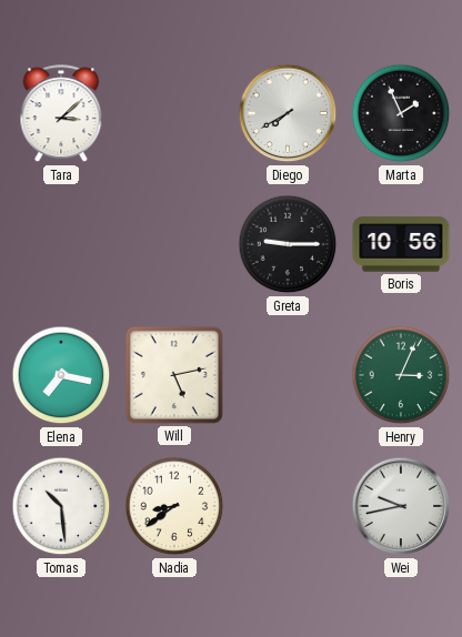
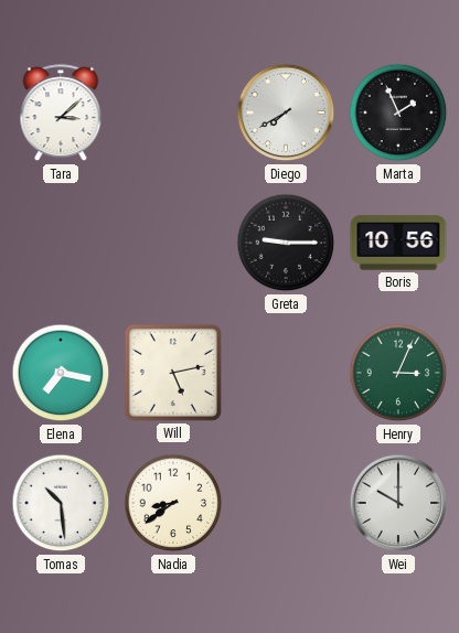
Wei: 9:43 -> 10:00
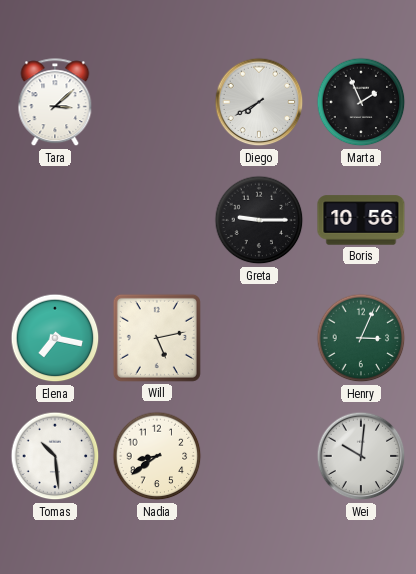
Wei: 10:00 -> 10:01
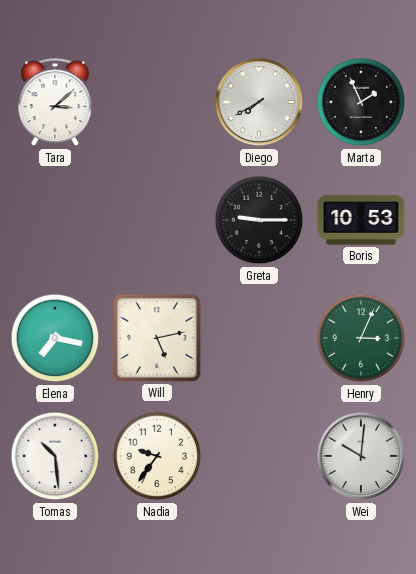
Boris: 10:56 -> 10:53
Nadia: 8:39 -> 9:36
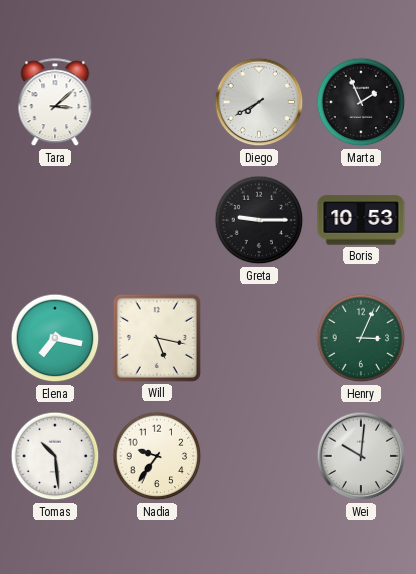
Will: 5:13 -> 5:17
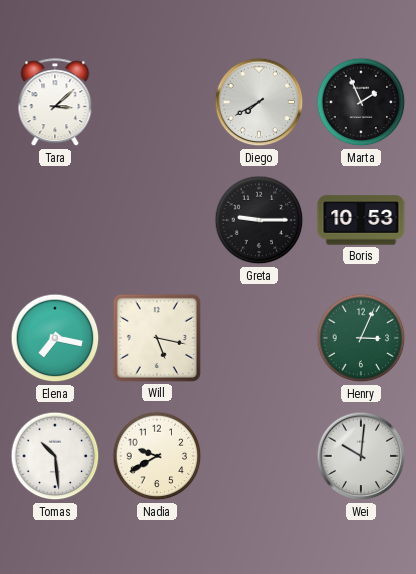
Nadia: 9:36 -> 9:40
